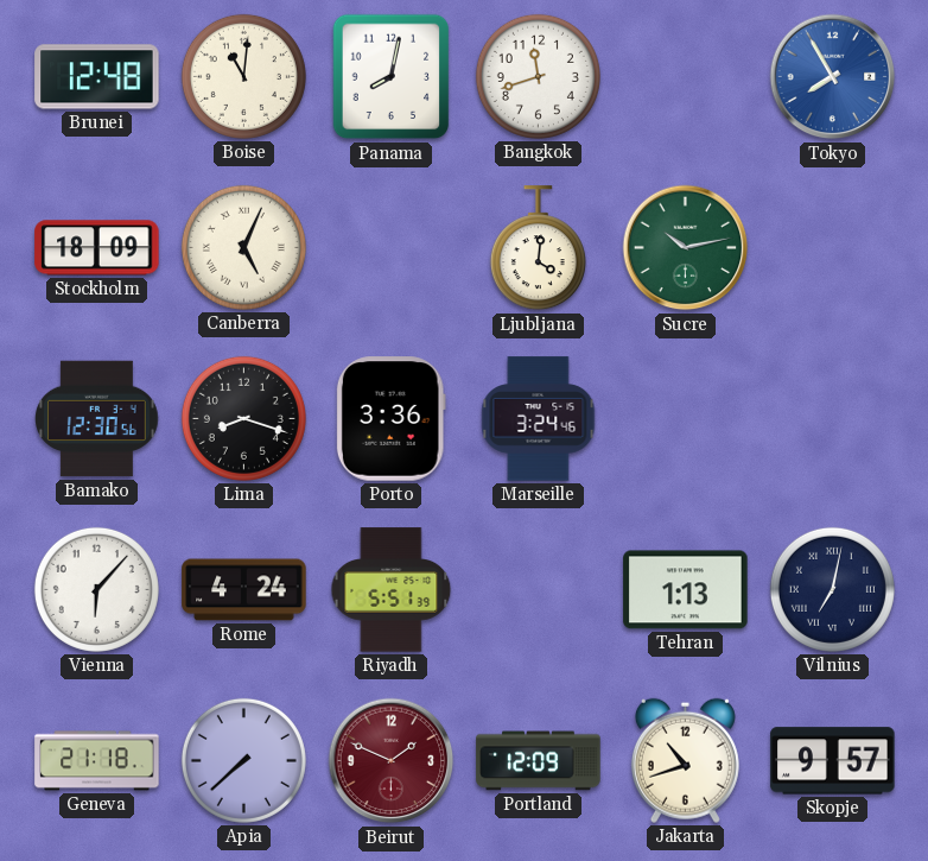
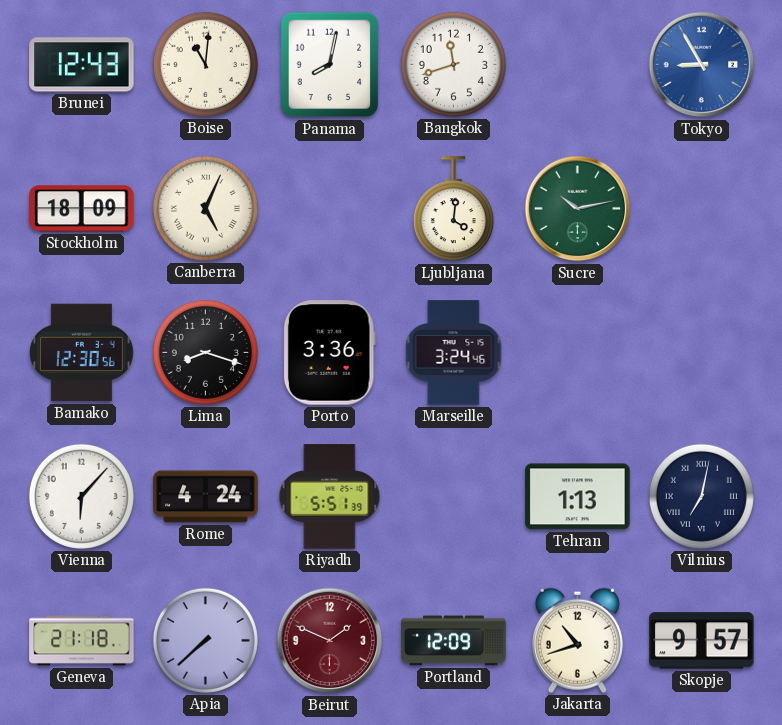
Brunei: 12:48 -> 12:43
Tokyo: 7:55 -> 8:55
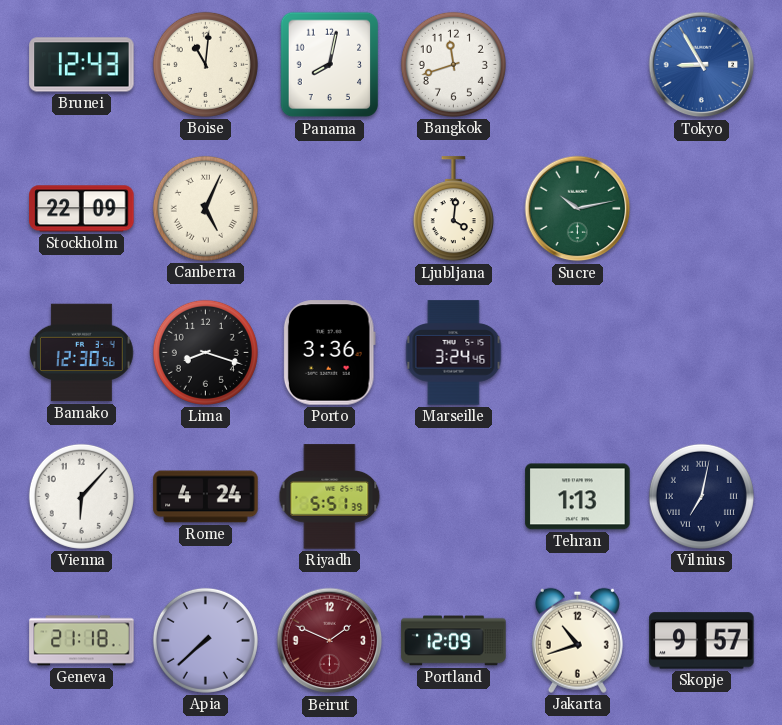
Stockholm: 18:09 -> 22:09
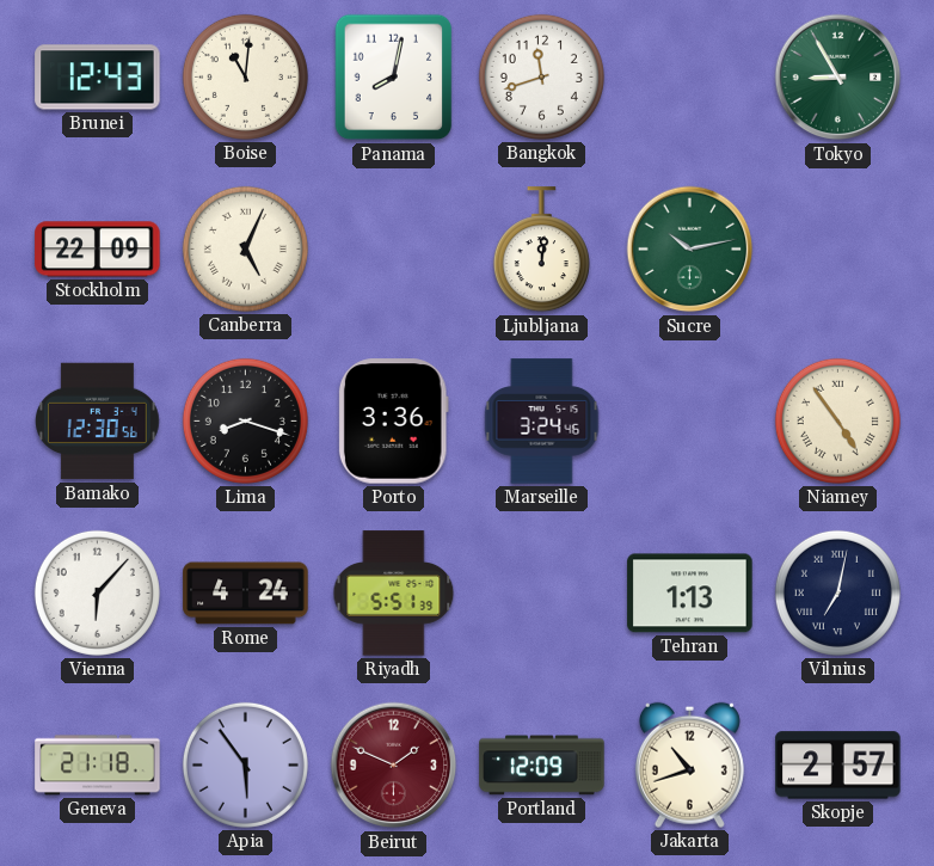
Tokyo dial: blue -> green
Ljubljana: 4:01 -> 12:01
Niamey: none -> 4:54
Apia: 7:38 -> 5:54
Skopje: 9:57 -> 2:57
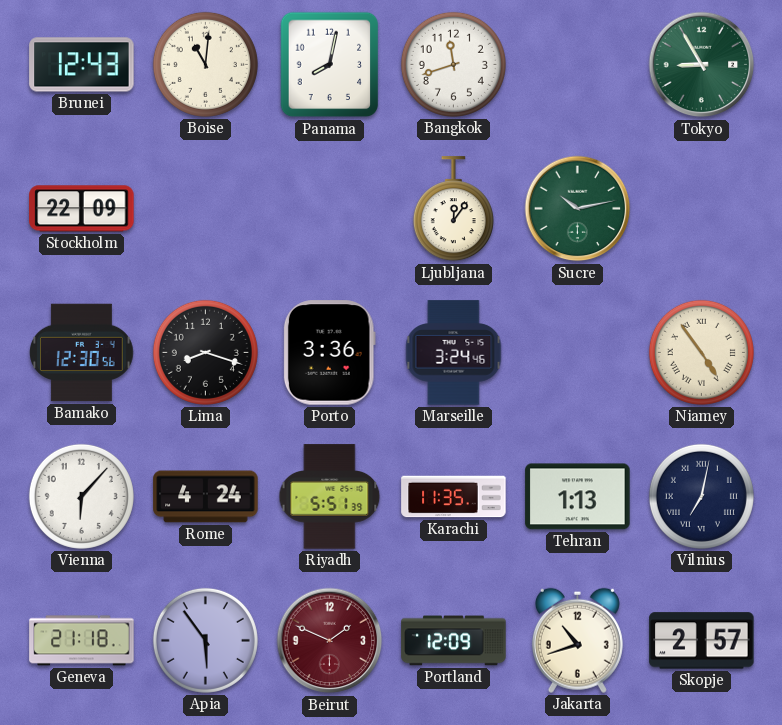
Canberra: 5:04 -> none
Ljubljana: 12:01 -> 12:06
Karachi: none -> 11:35
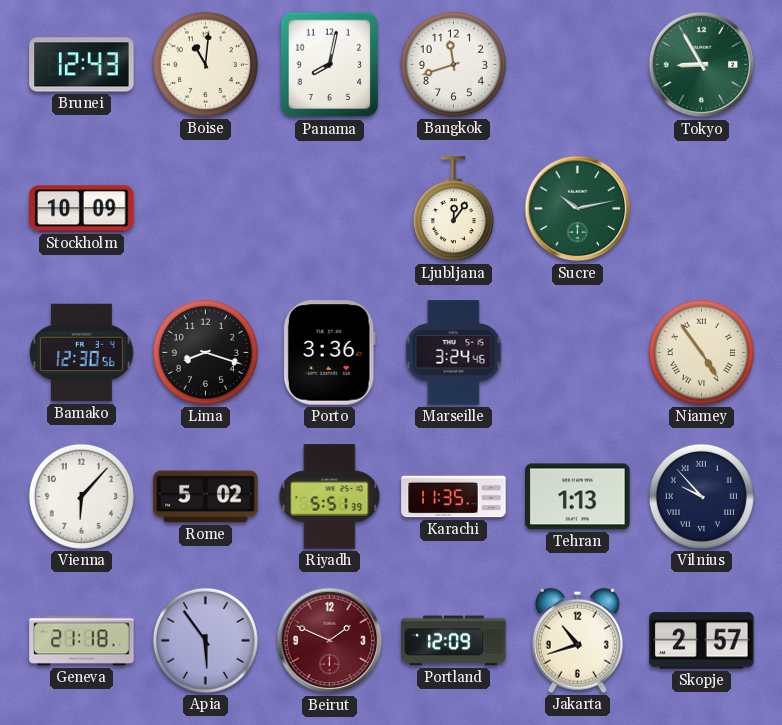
Stockholm: 22:09 -> 10:09
Rome: 4:24 -> 5:02
Vilnius: 7:02 -> 9:53
